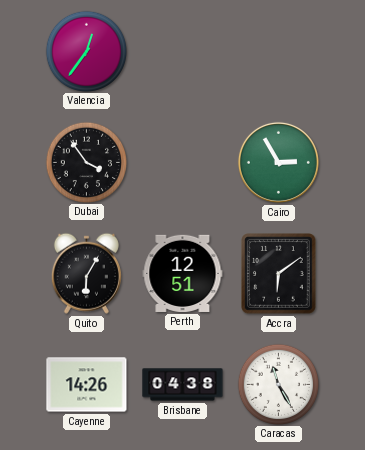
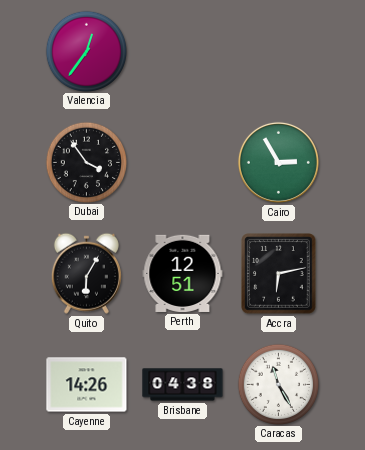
Accra: 6:09 -> 6:13
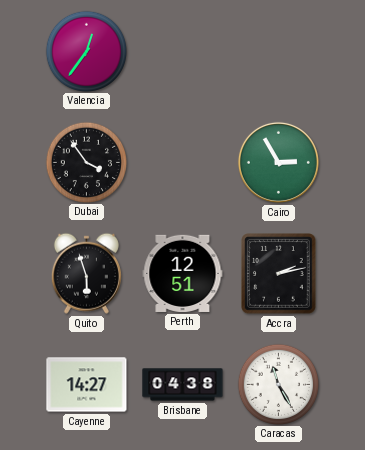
Quito: 6:05 -> 5:57
Accra: 6:13 -> 2:13
Cayenne: 14:26 -> 14:27
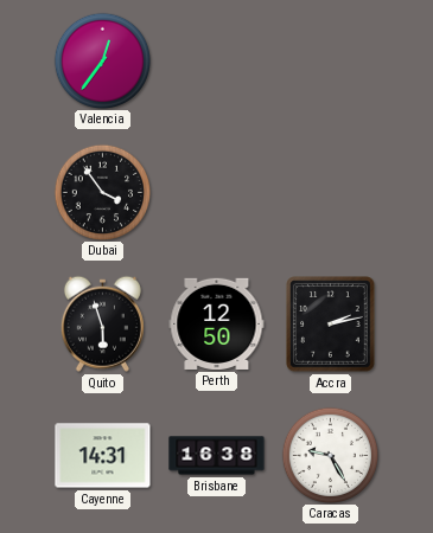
Cairo: 2:55 -> none
Perth: 12:51 -> 12:50
Cayenne: 14:27 -> 14:31
Brisbane: 04:38 -> 16:38
Caracas: 11:25 -> 9:25
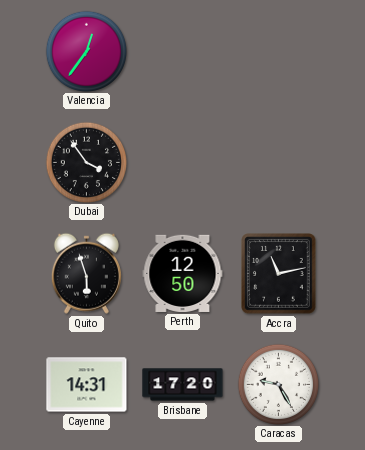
Accra: 2:13 -> 11:13
Brisbane: 16:38 -> 17:20
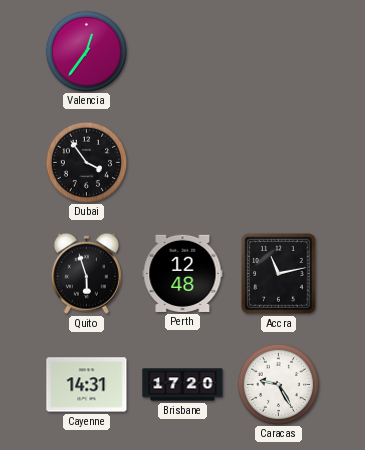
Perth: 12:50 -> 12:48
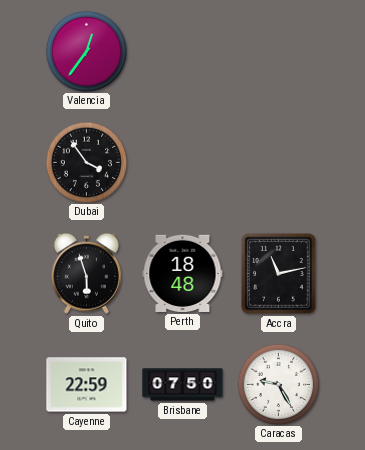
Perth: 12:48 -> 18:48
Cayenne: 14:31 -> 22:59
Brisbane: 17:20 -> 07:50
